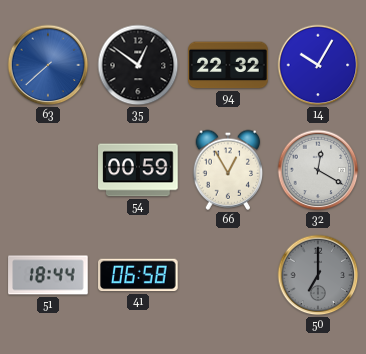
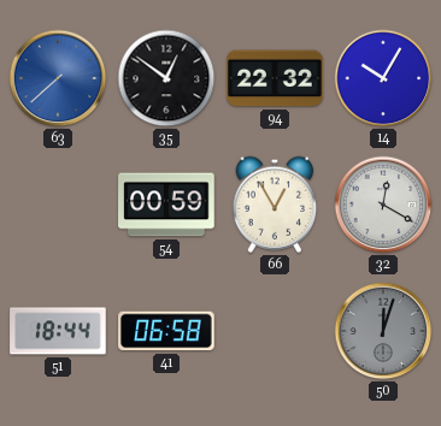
50: 7:00 -> 12:03
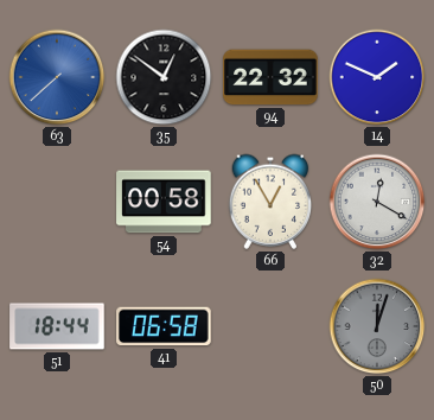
14: 10:05 -> 1:49
54: 00:59 -> 00:58
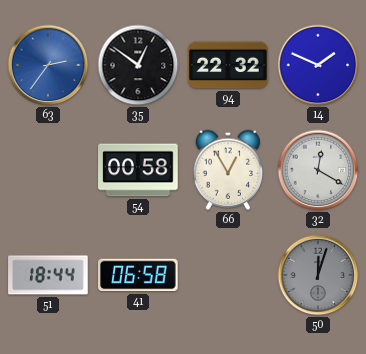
63: 7:38 -> 2:36
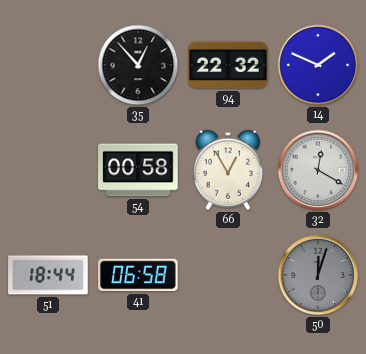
63: 2:36 -> none
35: 12:51 -> 12:53
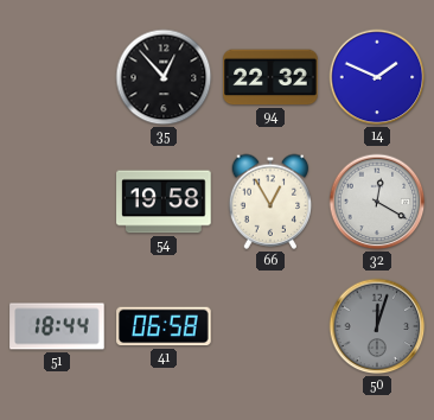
54: 00:58 -> 19:58
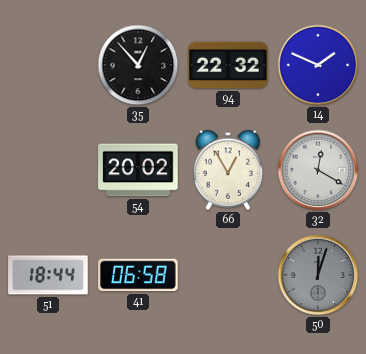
54: 19:58 -> 20:02
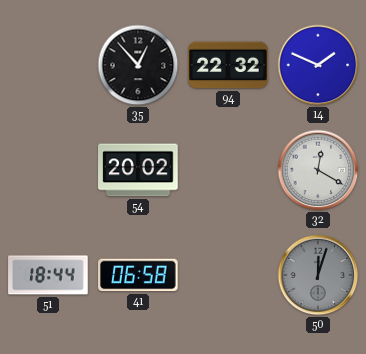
66: 12:55 -> none
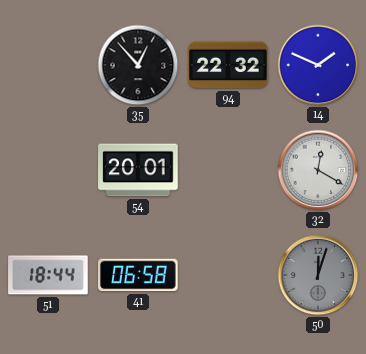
54: 20:02 -> 20:01
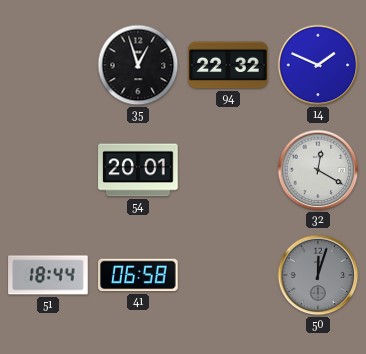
35: 12:53 -> 12:57
